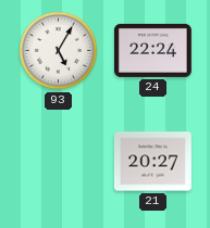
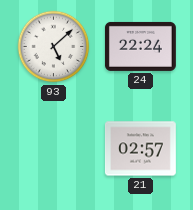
93: 5:05 -> 5:08
21: 20:27 -> 02:57
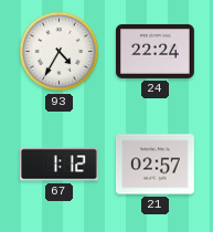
93: 5:08 -> 4:35
67: none -> 1:12
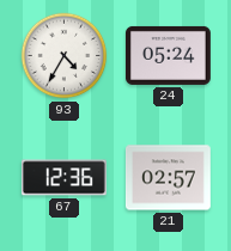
24: 22:24 -> 05:24
67: 1:12 -> 12:36
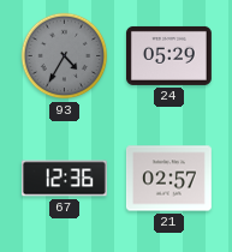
93 dial: white -> grey
24: 05:24 -> 05:29
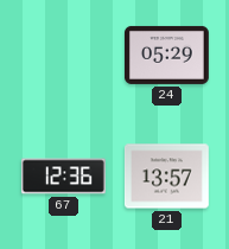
93: 4:35 -> none
21: 02:57 -> 13:57
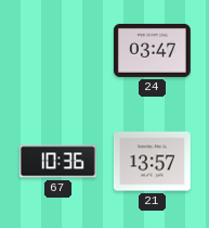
24: 05:29 -> 03:47
67: 12:36 -> 10:36
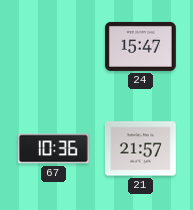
24: 03:47 -> 15:47
21: 13:57 -> 21:57
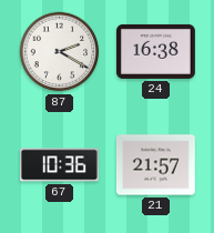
87: none -> 2:20
24: 15:47 -> 16:38
